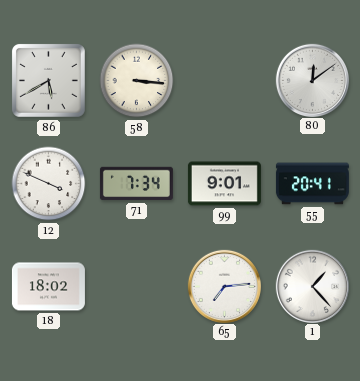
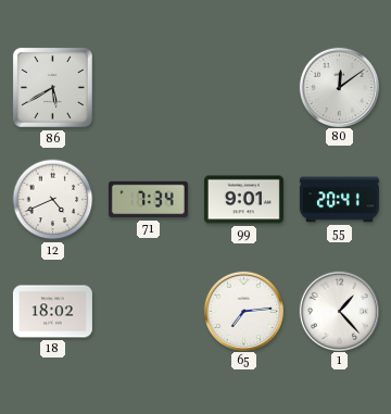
58: 3:16 -> none
12: 3:49 -> 4:41
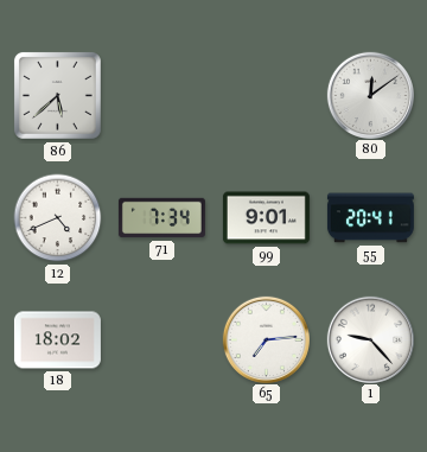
86: 5:40 -> 5:38
1: 1:23 -> 9:23
